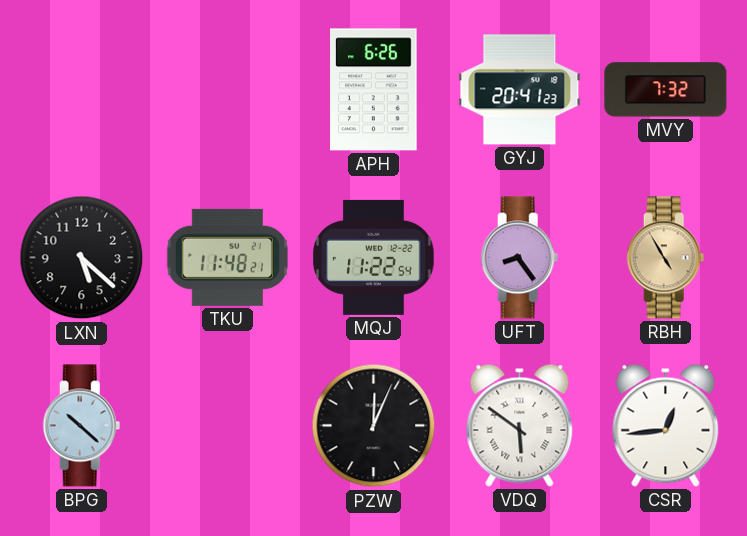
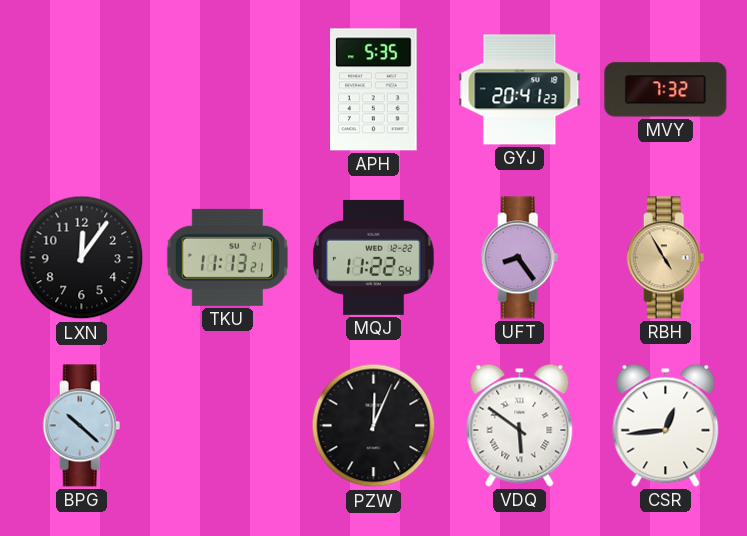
APH: 6:26 -> 5:35
LXN: 5:22 -> 12:06
TKU: 11:48 -> 11:13
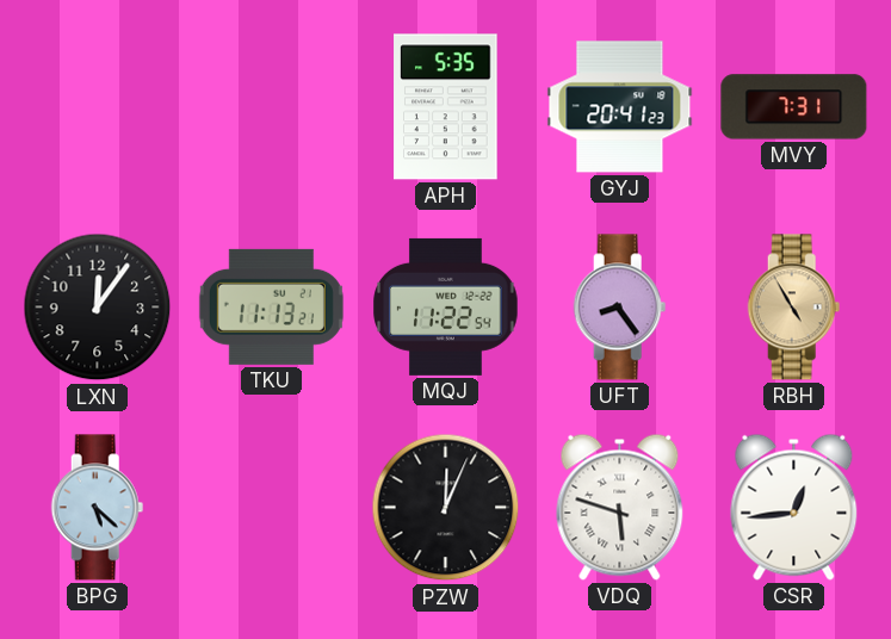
MVY: 7:32 -> 7:31
BPG: 10:22 -> 5:22
VDQ: 5:51 -> 5:48
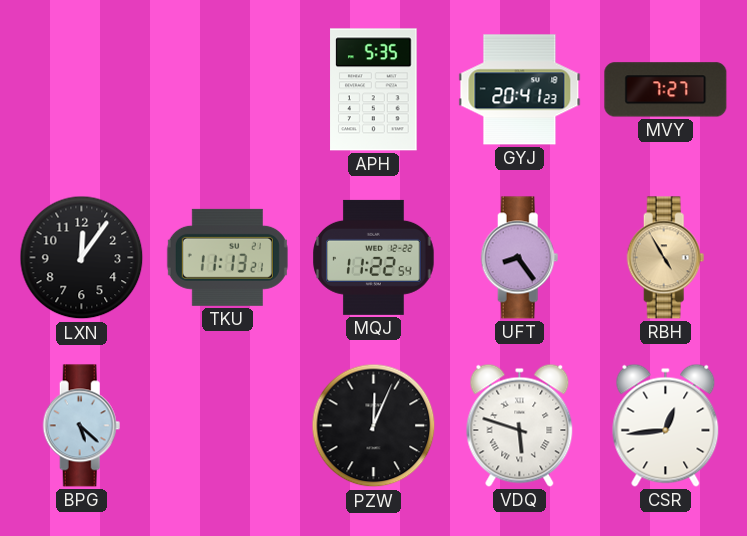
MVY: 7:31 -> 7:27
